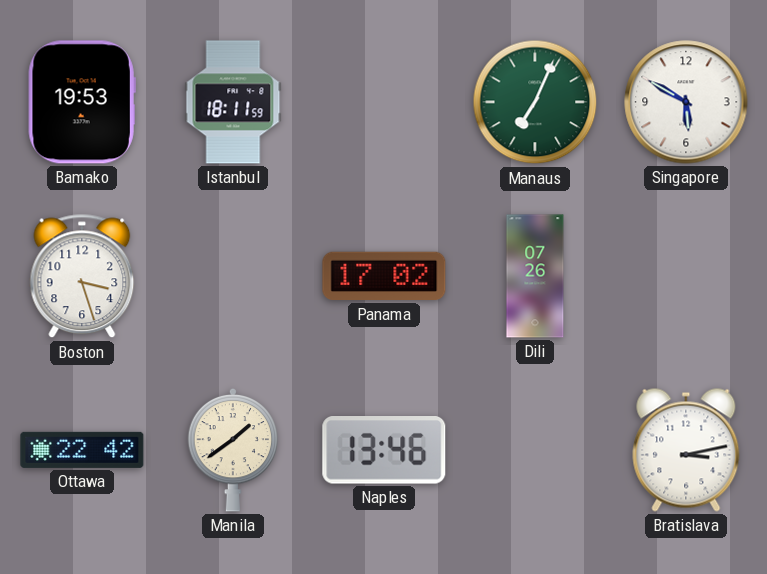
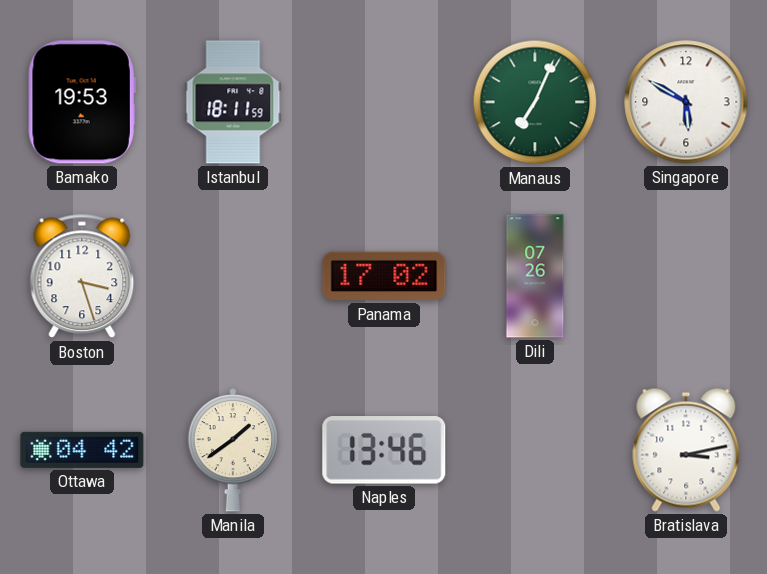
Ottawa: 22:42 -> 04:42
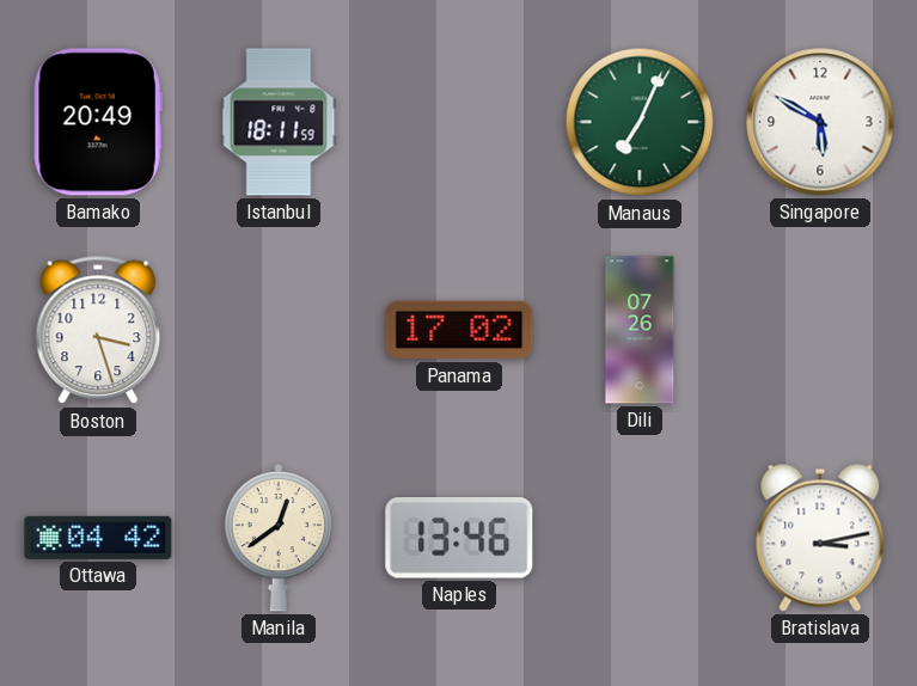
Bamako: 19:53 -> 20:49
Manila: 1:39 -> 12:39
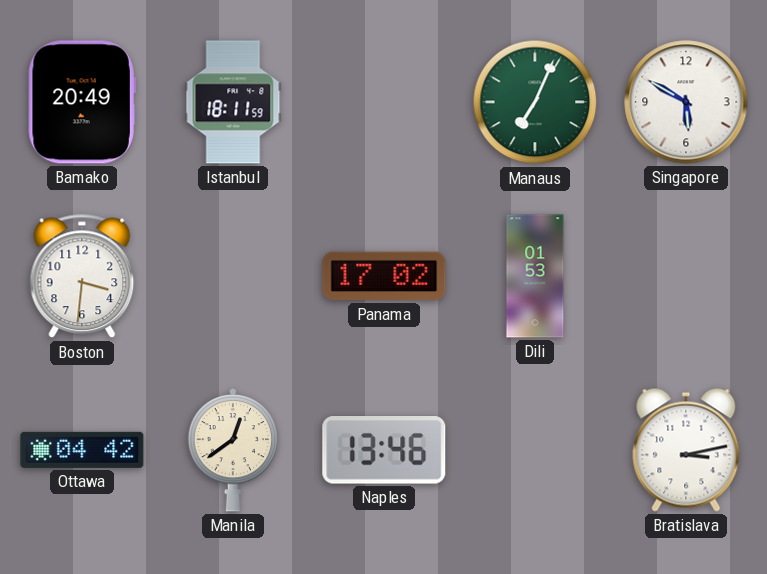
Boston: 3:27 -> 3:31
Dili: 07:26 -> 01:53
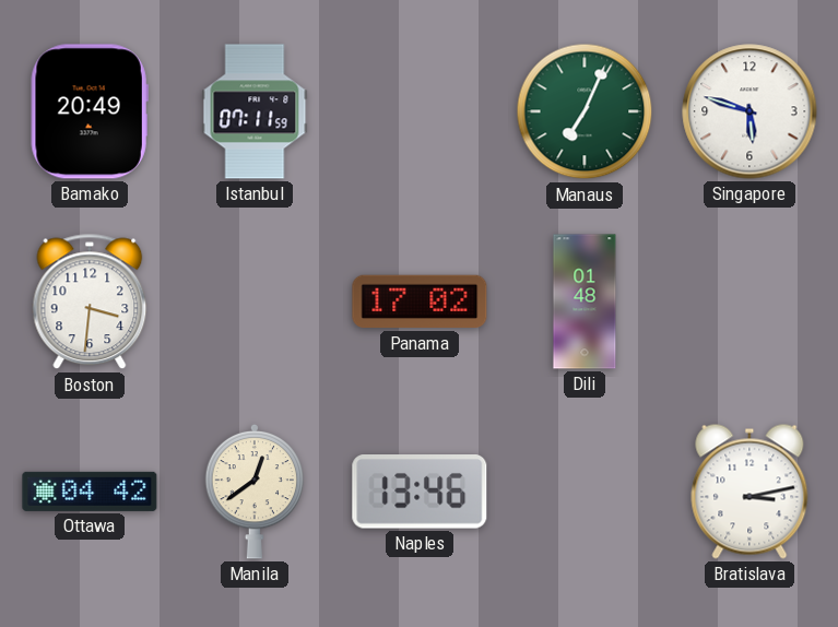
Istanbul: 18:11 -> 07:11
Singapore: 5:50 -> 5:48
Dili: 01:53 -> 01:48
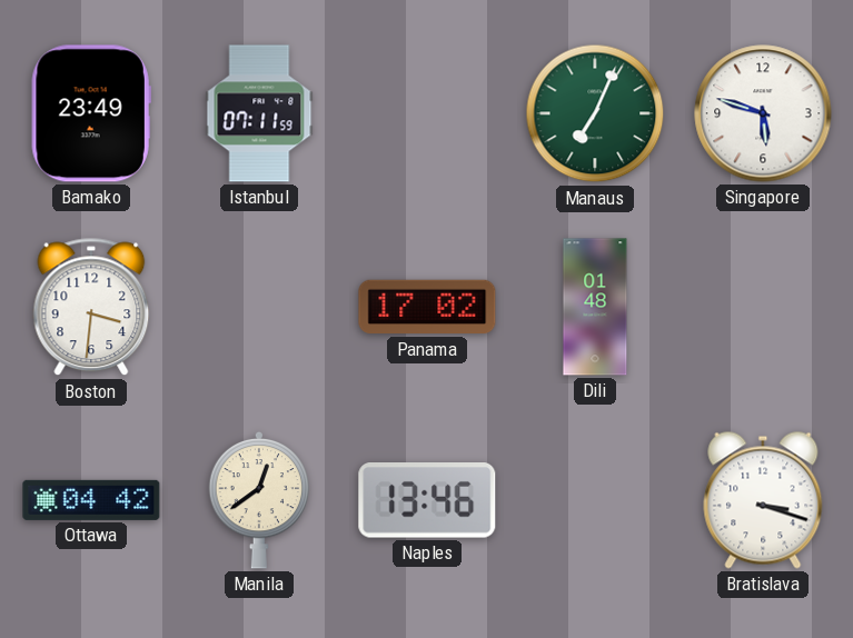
Bamako: 20:49 -> 23:49
Bratislava: 3:13 -> 3:18
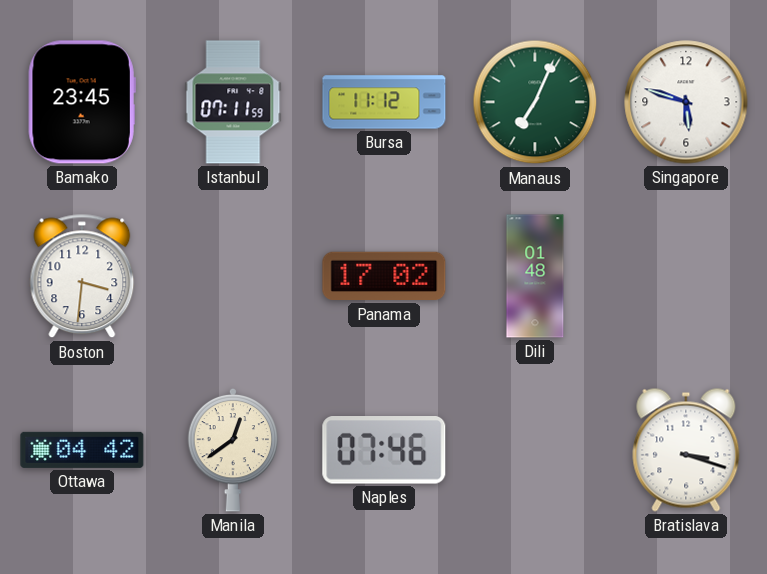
Bamako: 23:49 -> 23:45
Bursa: none -> 11:12
Naples: 13:46 -> 07:46
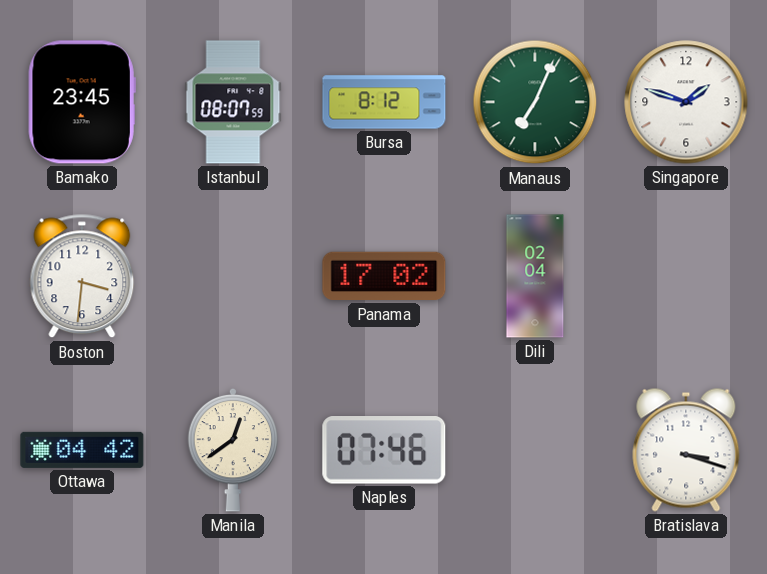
Istanbul: 07:11 -> 08:07
Bursa: 11:12 -> 8:12
Singapore: 5:48 -> 1:48
Dili: 01:48 -> 02:04
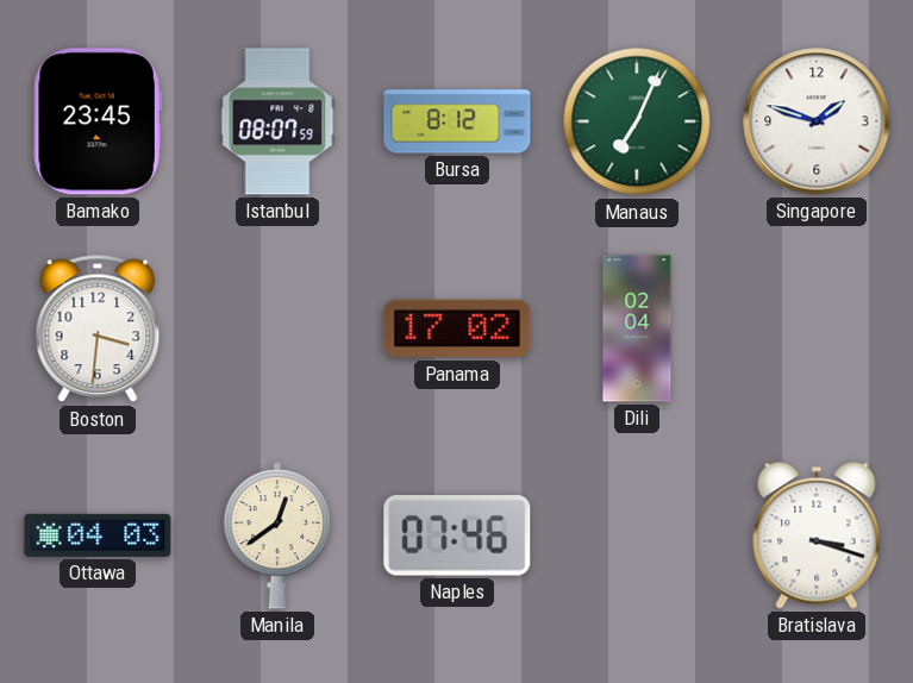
Ottawa: 04:42 -> 04:03
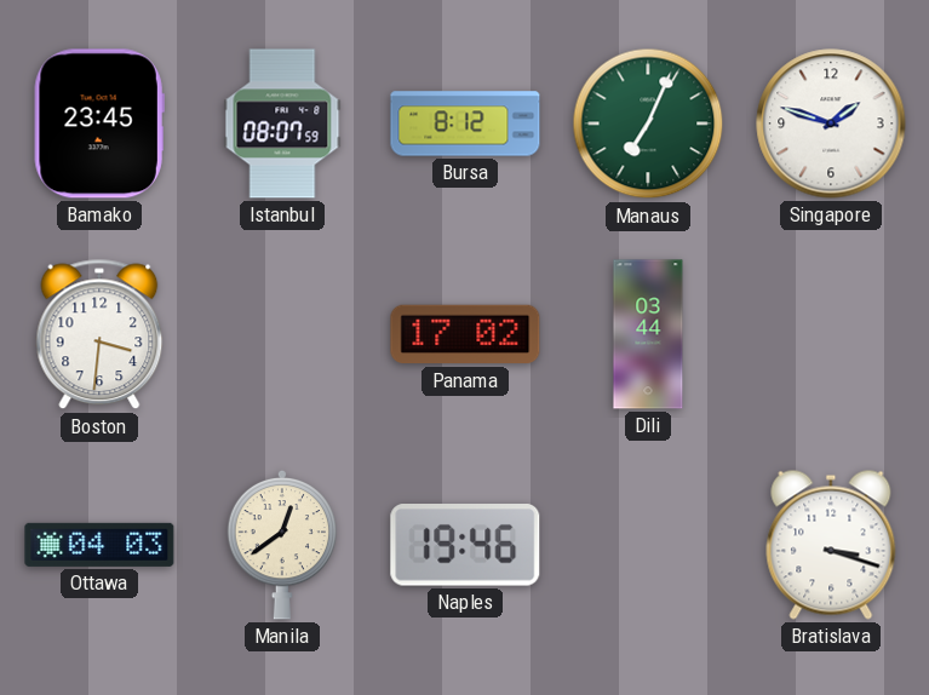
Dili: 02:04 -> 03:44
Naples: 07:46 -> 19:46
